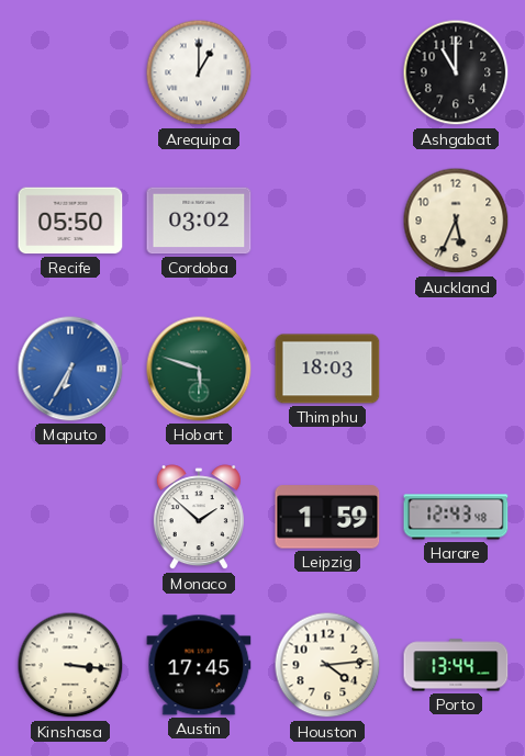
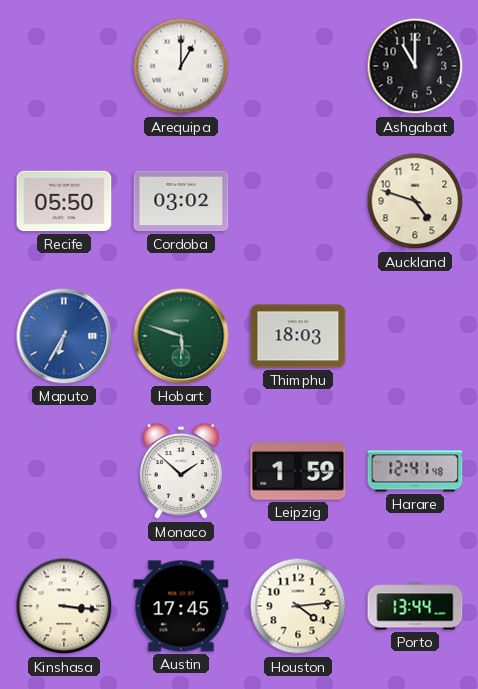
Auckland: 5:34 -> 4:48
Harare: 12:43 -> 12:41
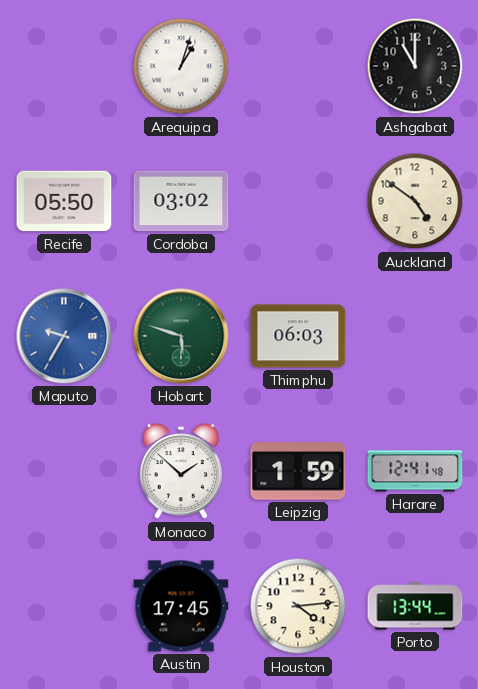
Arequipa: 1:00 -> 1:03
Auckland: 4:48 -> 4:51
Maputo: 6:35 -> 9:35
Thimphu: 18:03 -> 06:03
Kinshasa: 3:16 -> none
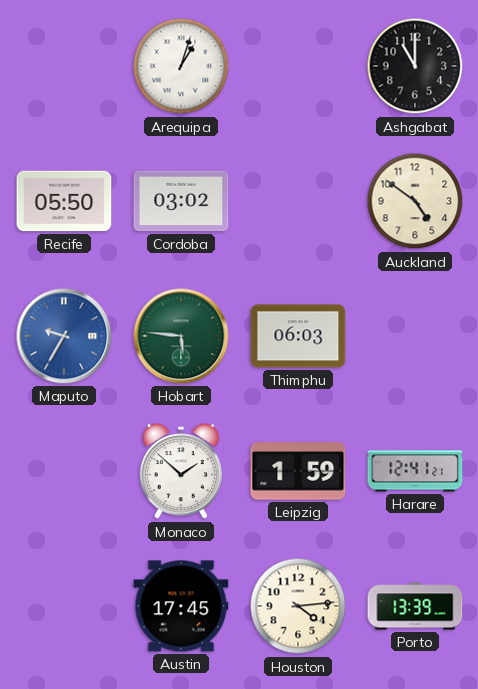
Hobart: 5:48 -> 5:46
Harare: 12:41:48 -> 12:41:21
Porto: 13:44 -> 13:39
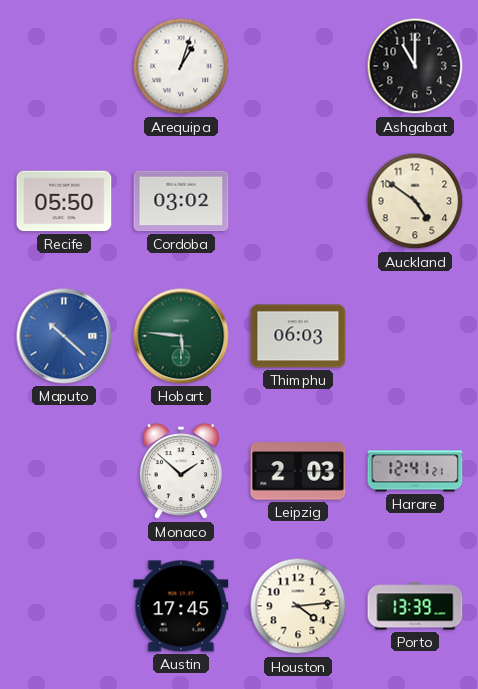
Maputo: 9:35 -> 10:22
Leipzig: 1:59 -> 2:03
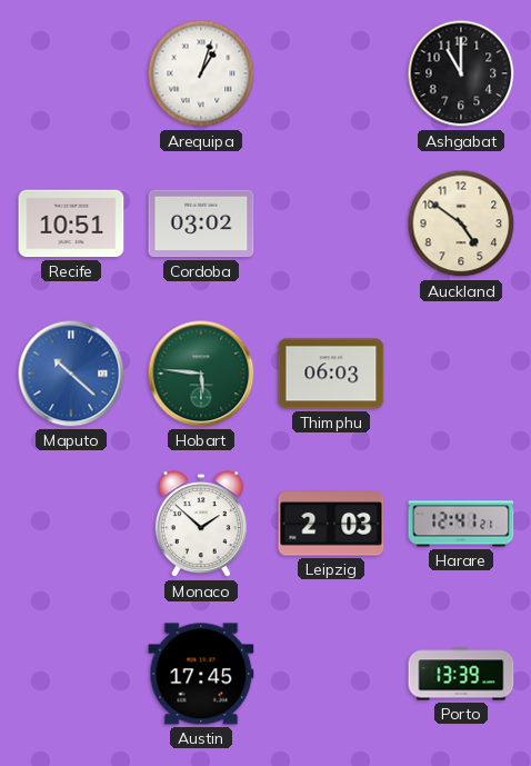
Recife: 05:50 -> 10:51
Houston: 4:14 -> none
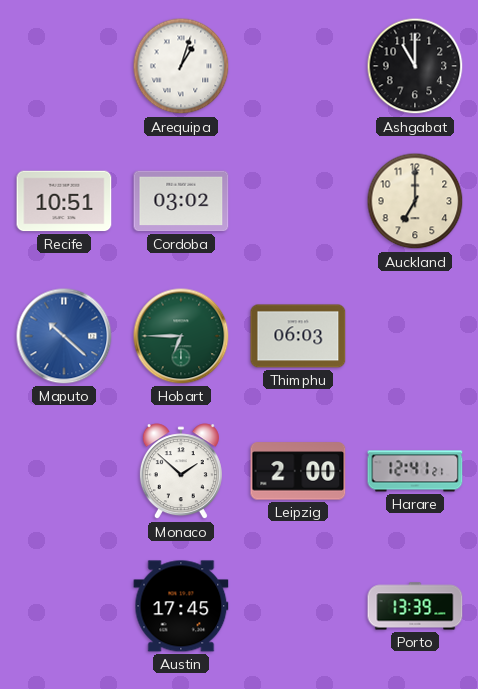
Auckland: 4:51 -> 7:00
Hobart: 5:46 -> 6:45
Leipzig: 2:03 -> 2:00
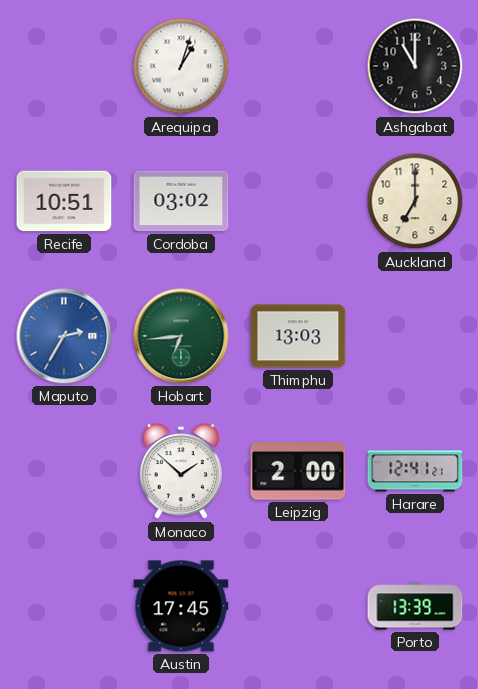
Maputo: 10:22 -> 2:35
Hobart: 6:45 -> 6:44
Thimphu: 06:03 -> 13:03
